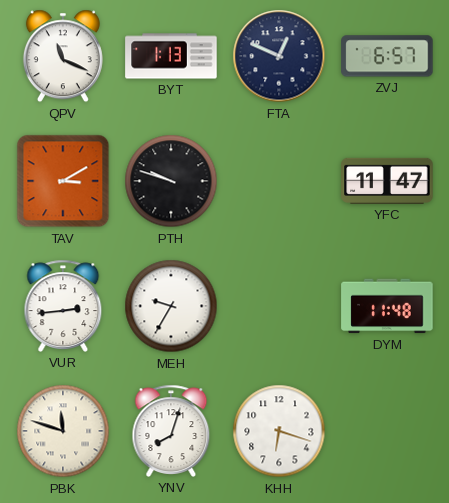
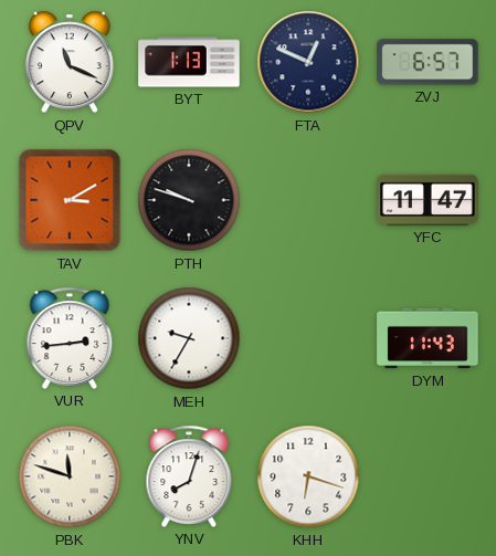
DYM: 11:48 -> 11:43
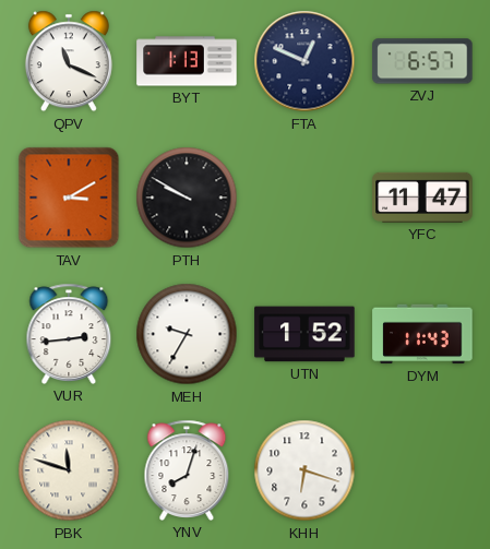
PTH: 9:48 -> 9:50
UTN: none -> 1:52
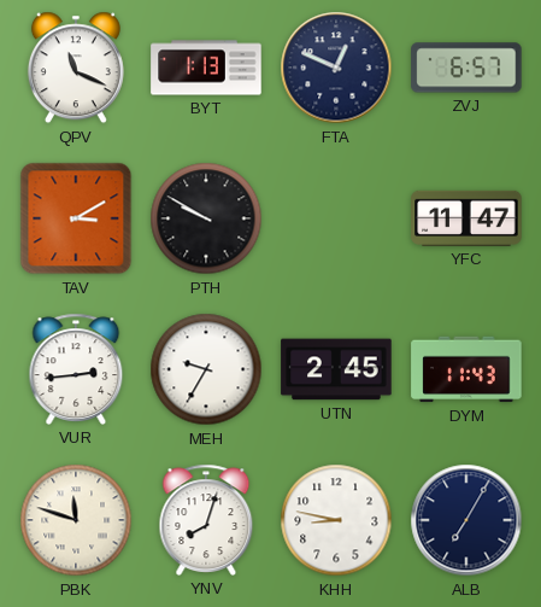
UTN: 1:52 -> 2:45
KHH: 6:18 -> 8:47
ALB: none -> 7:05
